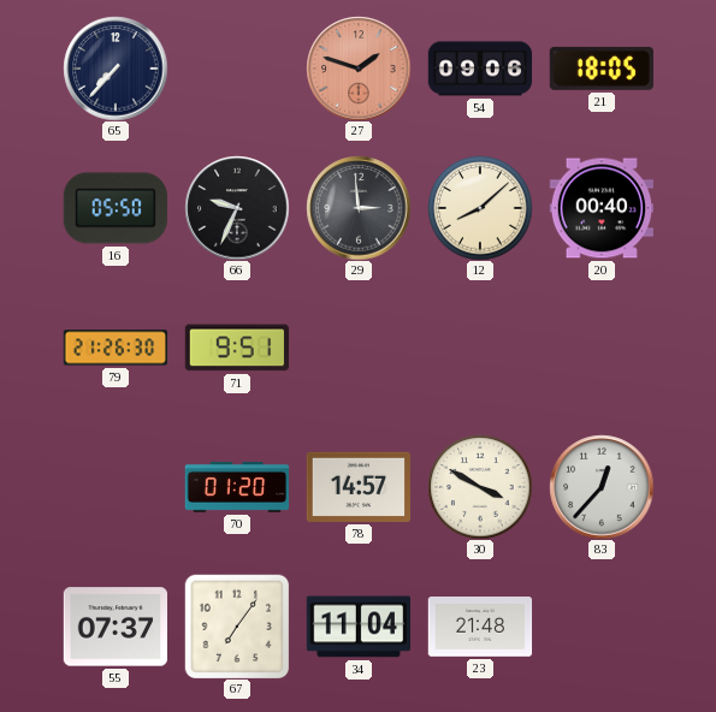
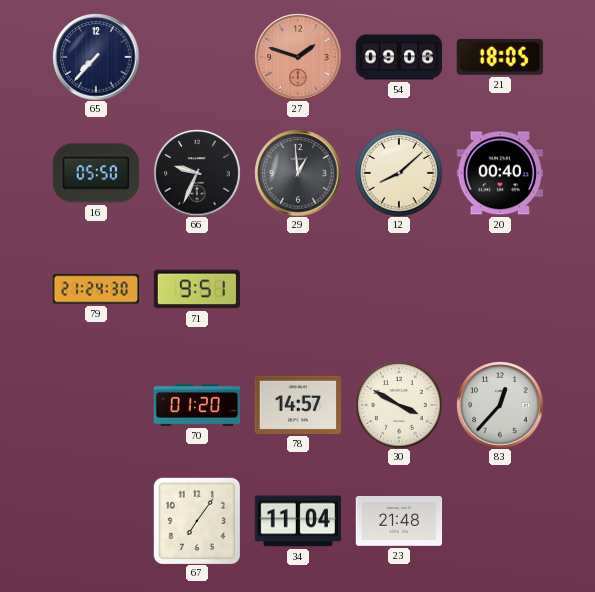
29: 2:59 -> 12:59
79: 21:26 -> 21:24
55: 07:37 -> none
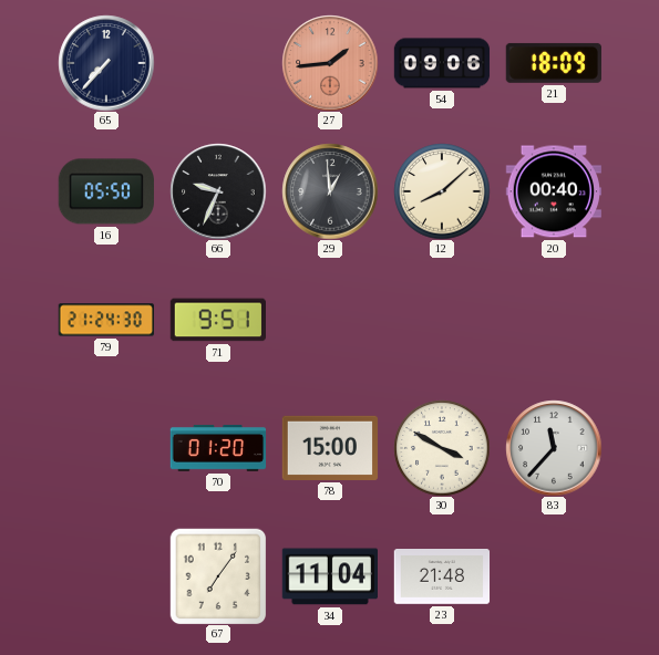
27: 1:48 -> 1:44
21: 18:05 -> 18:09
78: 14:57 -> 15:00
83: 12:37 -> 11:37
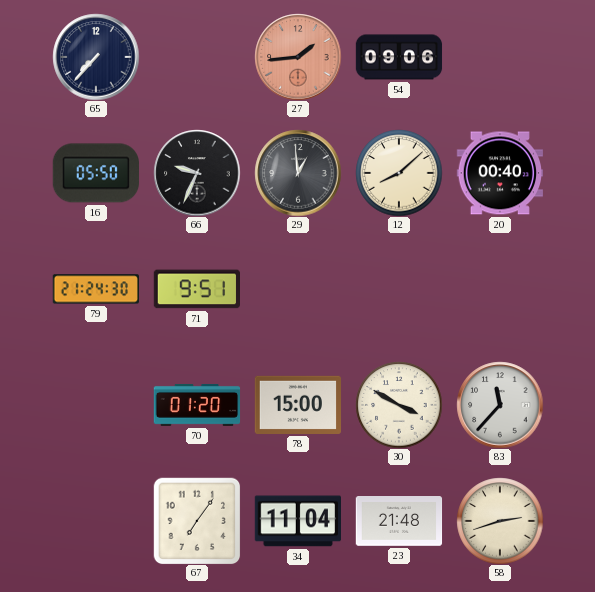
21: 18:09 -> none
58: none -> 2:42
